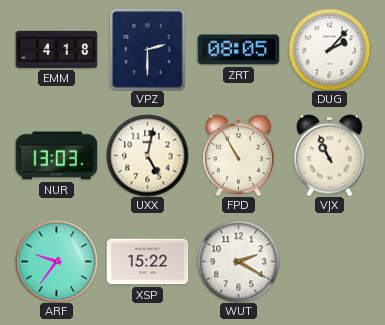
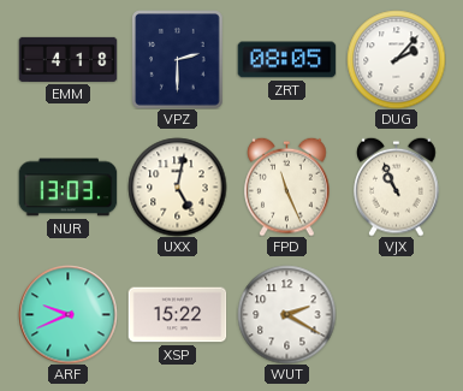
FPD: 10:55 -> 11:26
ARF: 9:36 -> 9:41
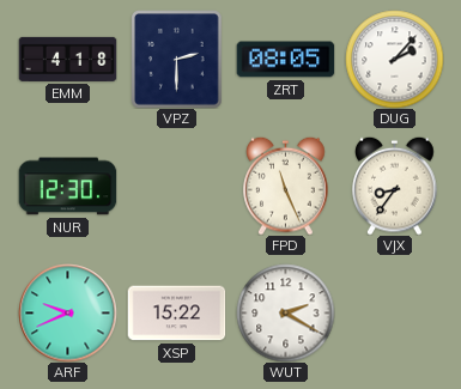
NUR: 13:03 -> 12:30
UXX: 5:02 -> none
VJX: 10:56 -> 8:36
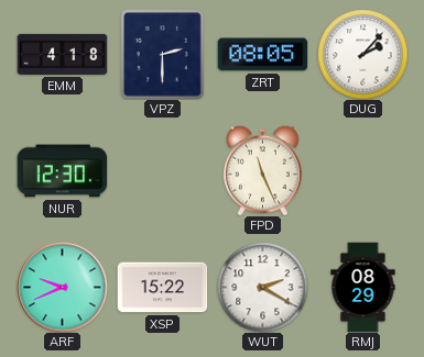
VJX: 8:36 -> none
RMJ: none -> 08:29
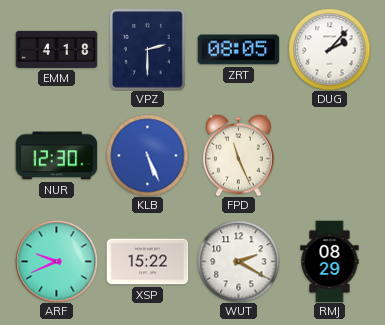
KLB: none -> 5:26
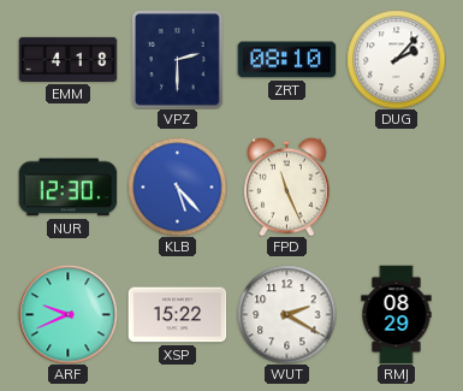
ZRT: 08:05 -> 08:10
KLB: 5:26 -> 5:23
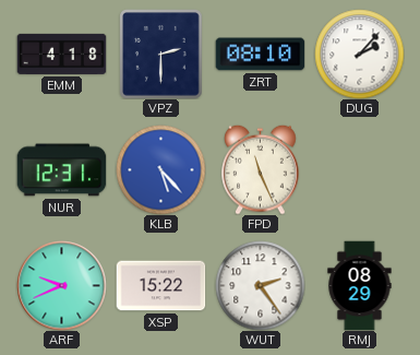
NUR: 12:30 -> 12:31
WUT: 2:20 -> 2:24
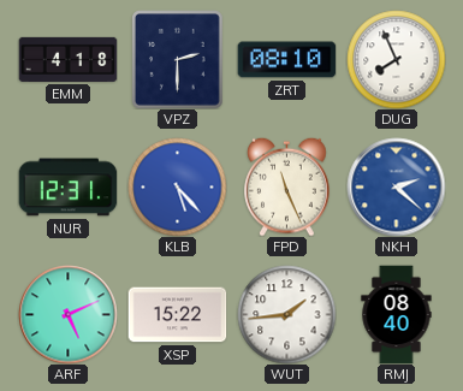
DUG: 2:07 -> 7:56
NKH: none -> 2:22
ARF: 9:41 -> 5:11
WUT: 2:24 -> 1:44
RMJ: 08:29 -> 08:40
